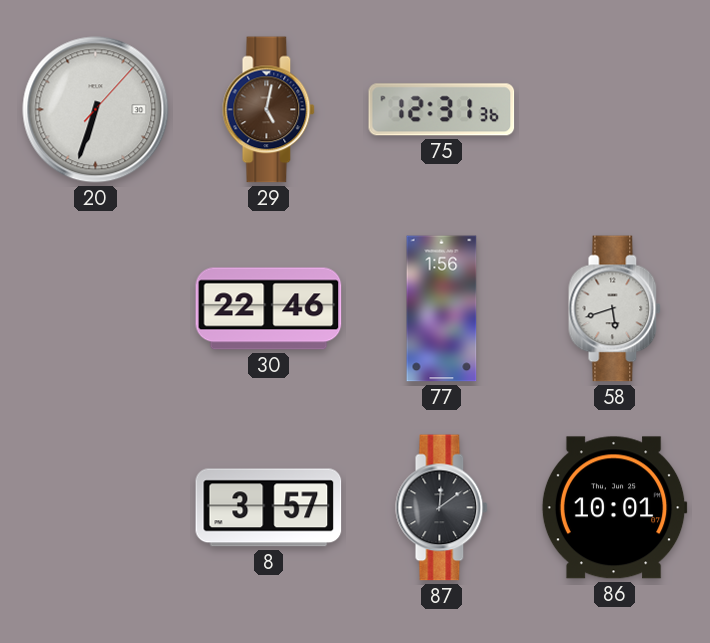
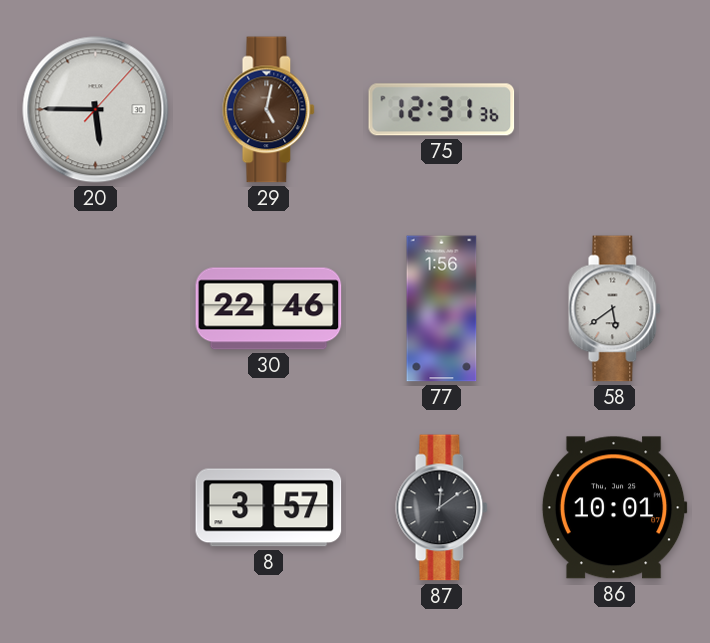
20: 6:33 -> 5:45
58: 5:42 -> 5:39
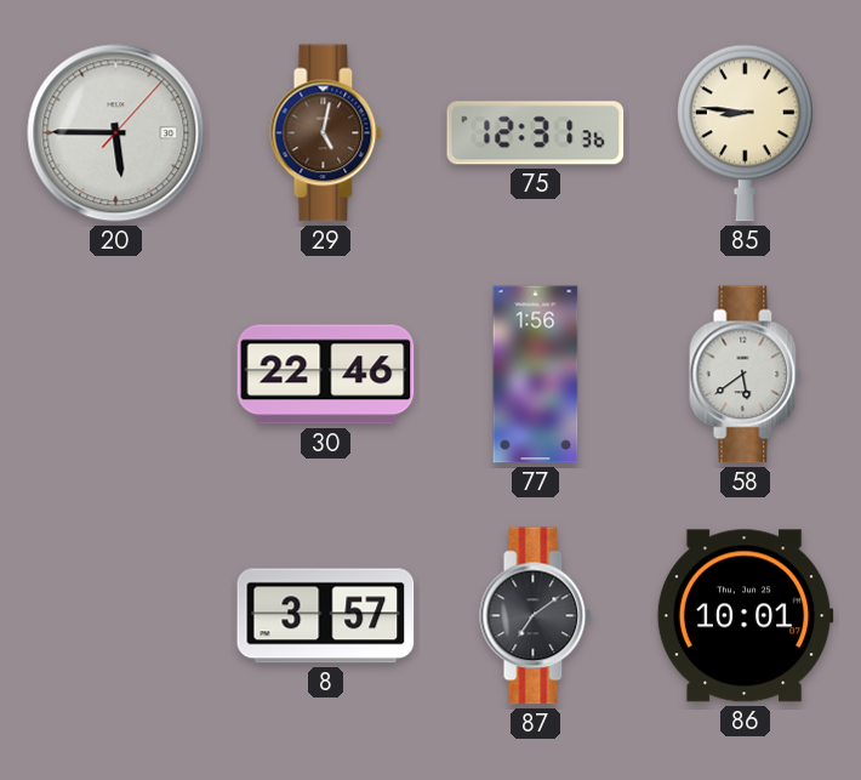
85: none -> 8:46
87: 12:09 -> 7:09
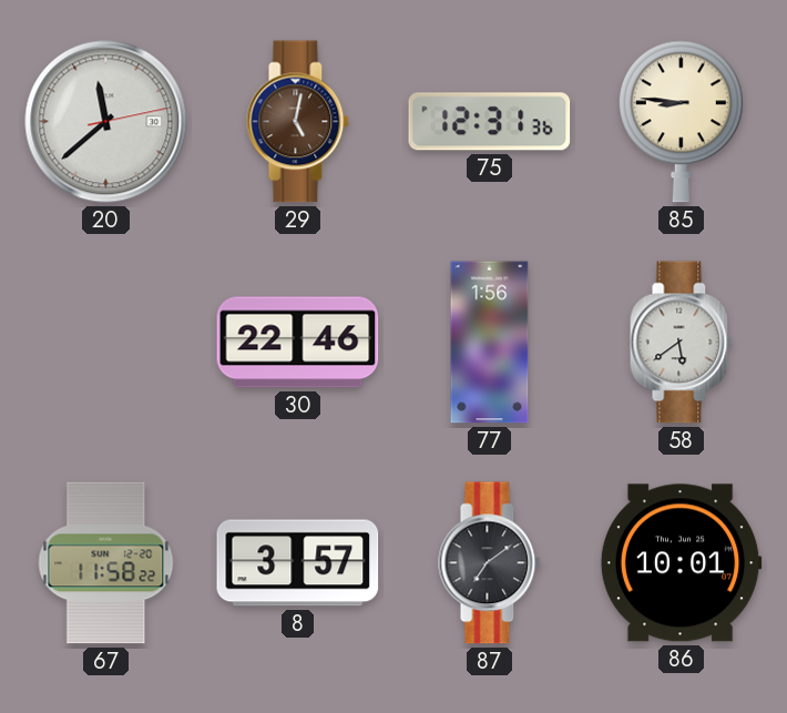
20: 5:45 -> 11:38
67: none -> 11:58
